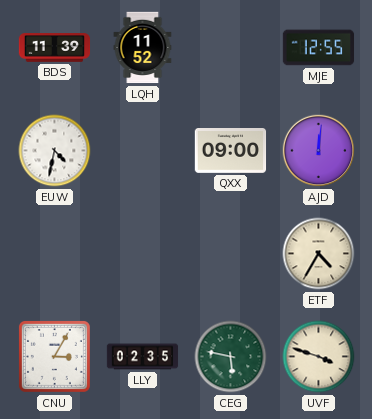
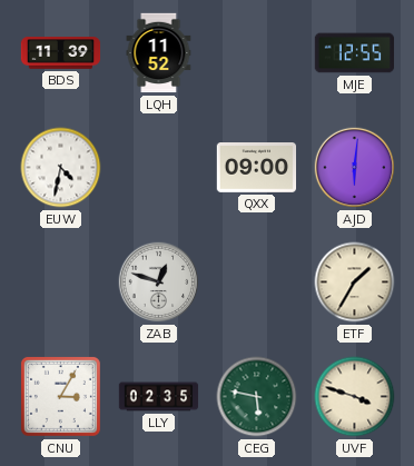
AJD: 12:01 -> 6:01
ZAB: none -> 12:48
ETF: 4:35 -> 1:35
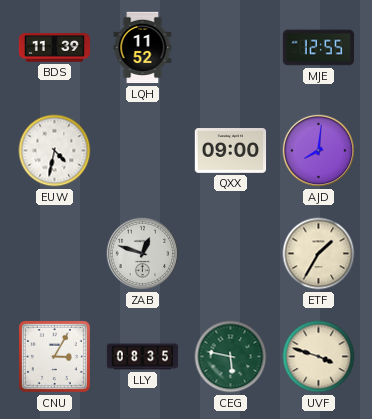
AJD: 6:01 -> 8:01
LLY: 02:35 -> 08:35
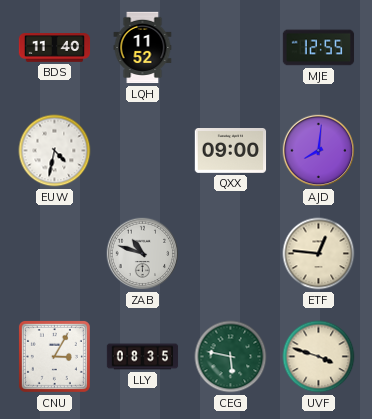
BDS: 11:39 -> 11:40
ZAB: 12:48 -> 10:48
ETF: 1:35 -> 12:46
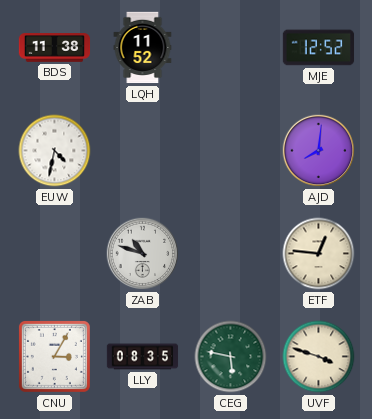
BDS: 11:40 -> 11:38
MJE: 12:55 -> 12:52
QXX: 09:00 -> none
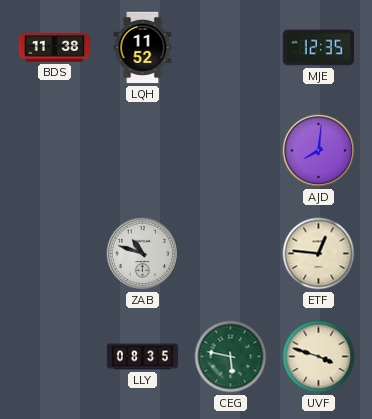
MJE: 12:52 -> 12:35
EUW: 4:32 -> none
CNU: 3:05 -> none
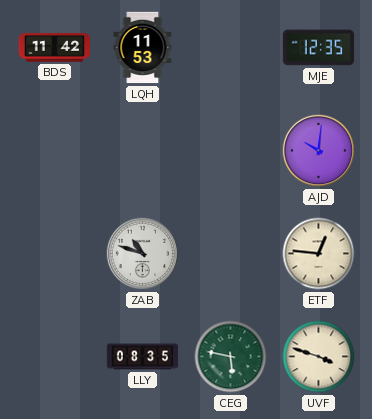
BDS: 11:38 -> 11:42
LQH: 11:52 -> 11:53
AJD: 8:01 -> 10:01
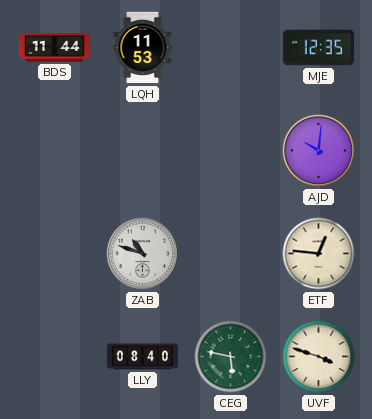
BDS: 11:42 -> 11:44
LLY: 08:35 -> 08:40
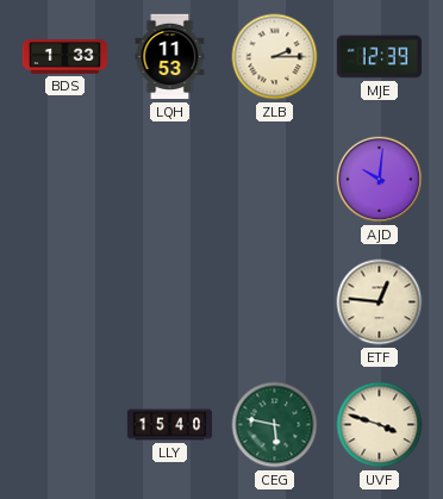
BDS: 11:44 -> 1:33
ZLB: none -> 2:15
MJE: 12:35 -> 12:39
ZAB: 10:48 -> none
LLY: 08:40 -> 15:40
